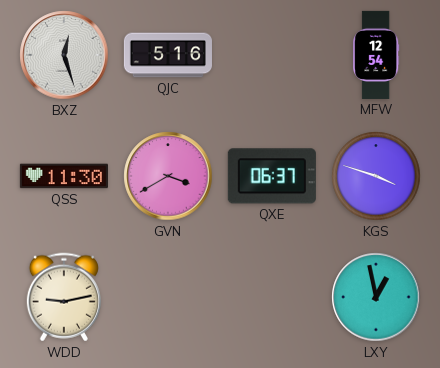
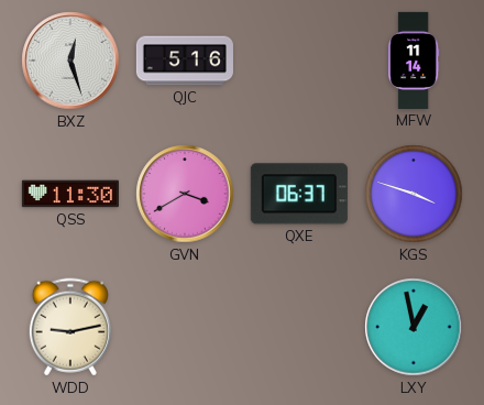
MFW: 12:54 -> 11:14
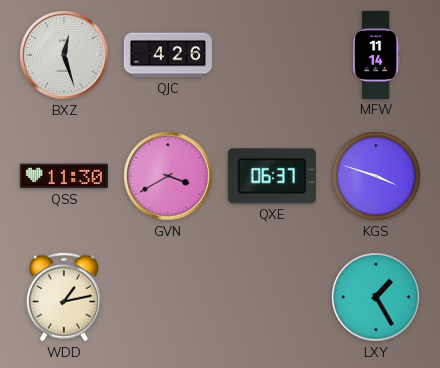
QJC: 5:16 -> 4:26
WDD: 9:13 -> 1:13
LXY: 12:58 -> 1:25
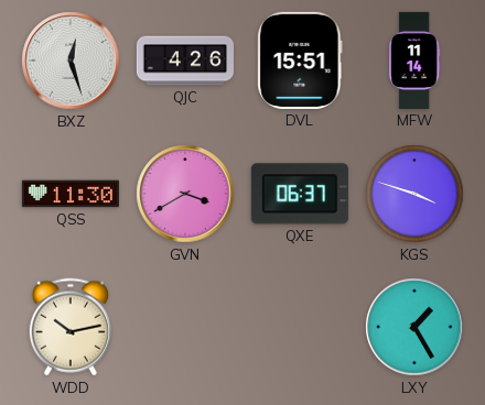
DVL: none -> 15:51
WDD: 1:13 -> 10:13
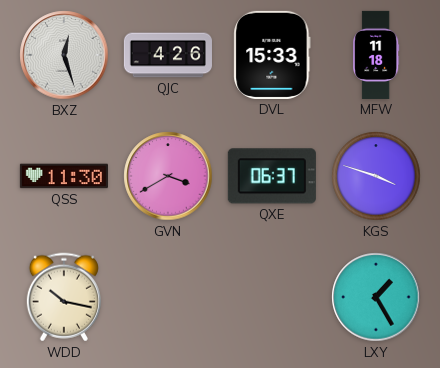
DVL: 15:51 -> 15:33
MFW: 11:14 -> 11:18
WDD: 10:13 -> 10:17
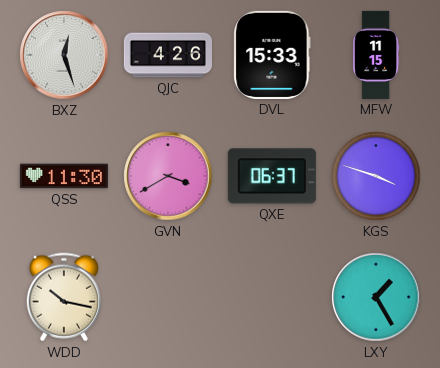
MFW: 11:18 -> 11:15
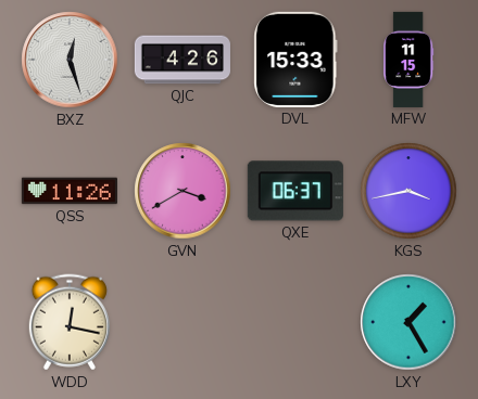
QSS: 11:30 -> 11:26
KGS: 3:48 -> 3:43
WDD: 10:17 -> 12:17
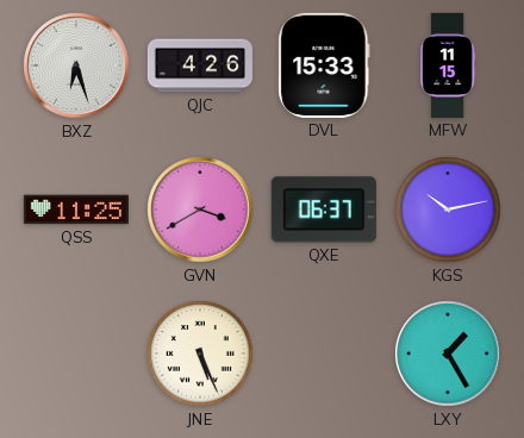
BXZ: 12:27 -> 6:27
QSS: 11:26 -> 11:25
KGS: 3:43 -> 10:13
WDD: 12:17 -> none
JNE: none -> 5:26
